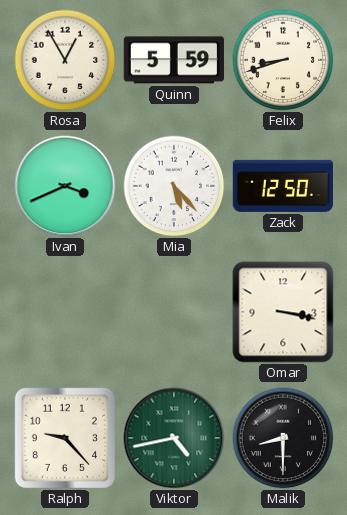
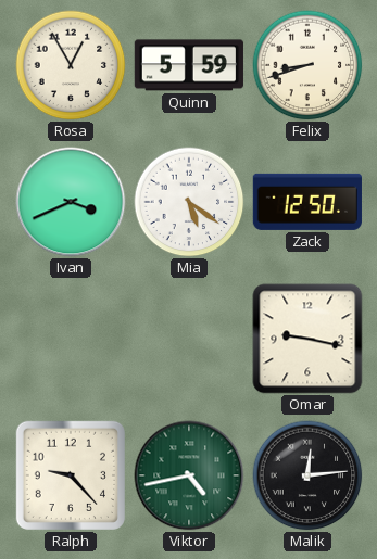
Mia: 5:23 -> 5:21
Omar: 3:17 -> 9:17
Malik: 8:30 -> 12:14
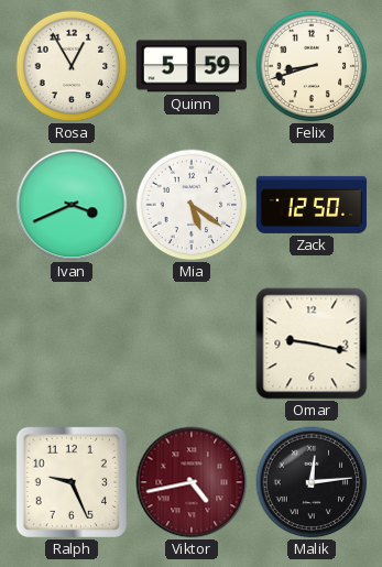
Ralph: 9:23 -> 9:26
Viktor dial: green -> burgundy
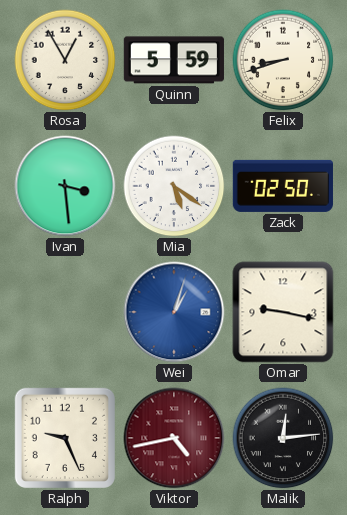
Ivan: 3:41 -> 3:29
Zack: 12:50 -> 02:50
Wei: none -> 1:03
